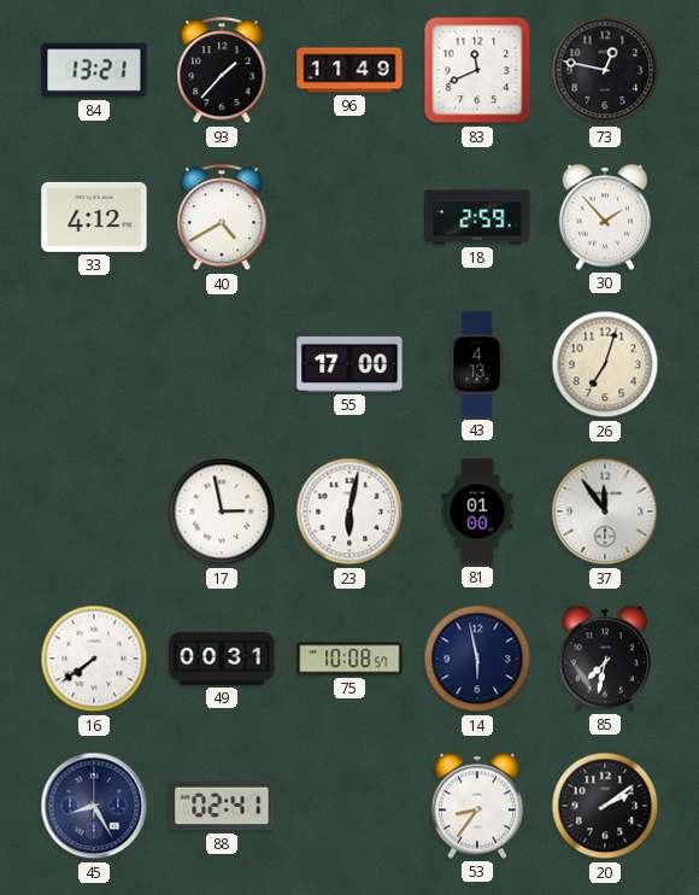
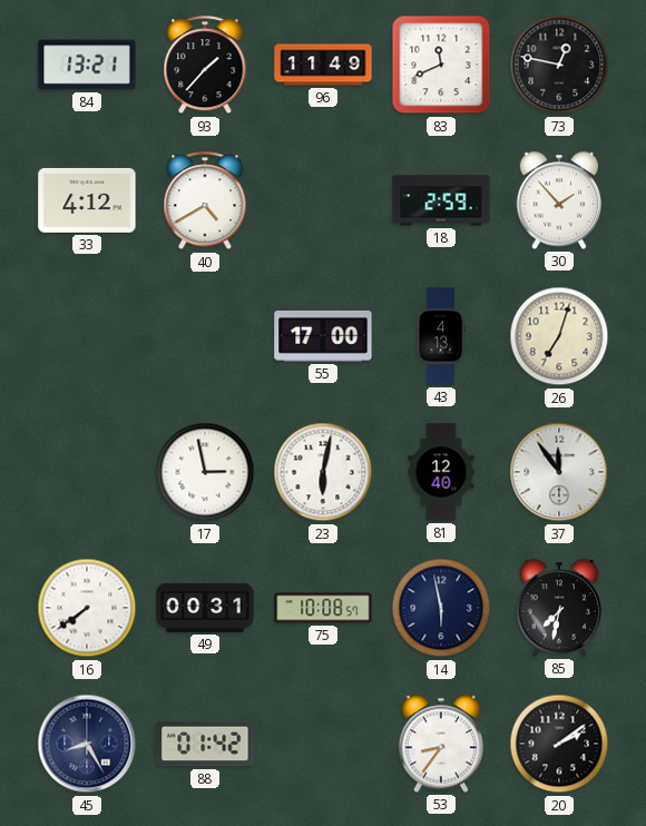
81: 01:00 -> 12:40
88: 02:41 -> 01:42
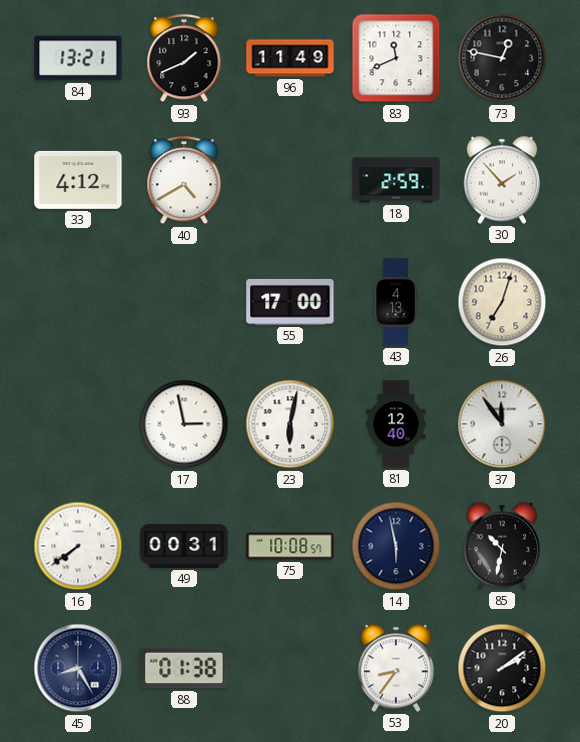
93: 1:37 -> 1:41
85: 7:32 -> 10:32
88: 01:42 -> 01:38
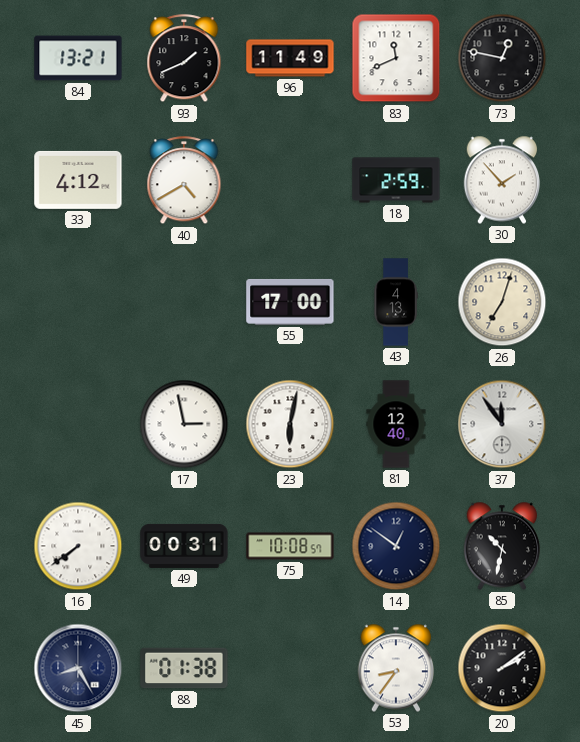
14: 5:58 -> 12:51
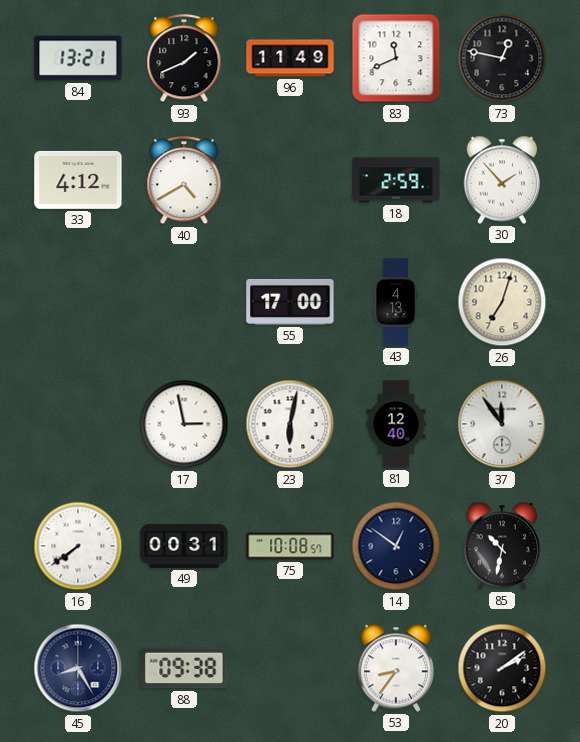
88: 01:38 -> 09:38
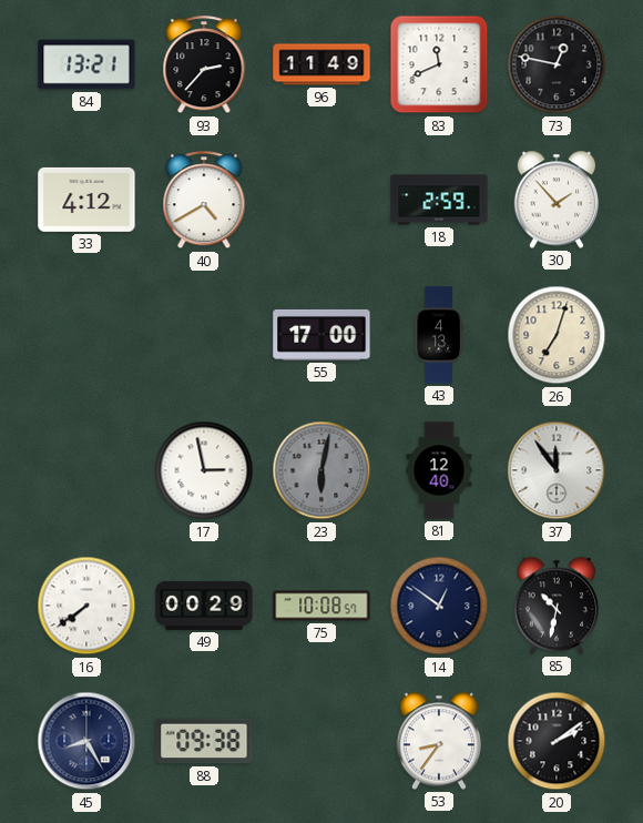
93: 1:41 -> 2:37
23 dial: white -> grey
49: 00:31 -> 00:29
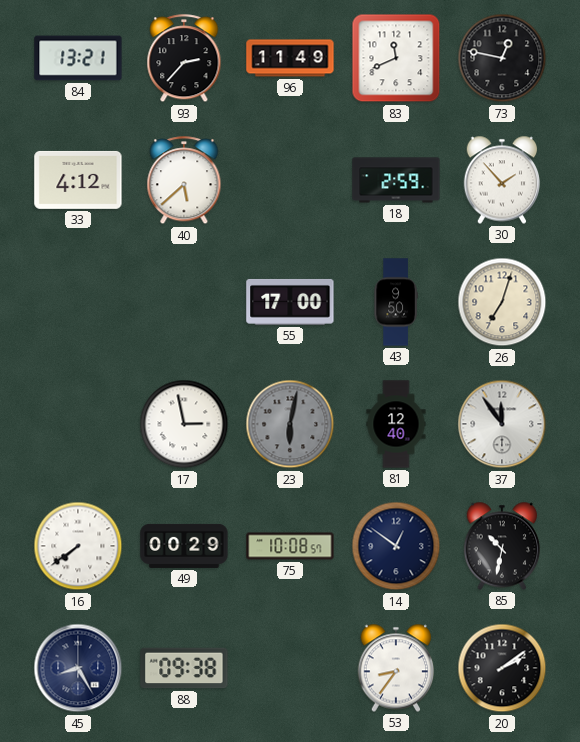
40: 4:40 -> 5:38
43: 4:13 -> 9:50
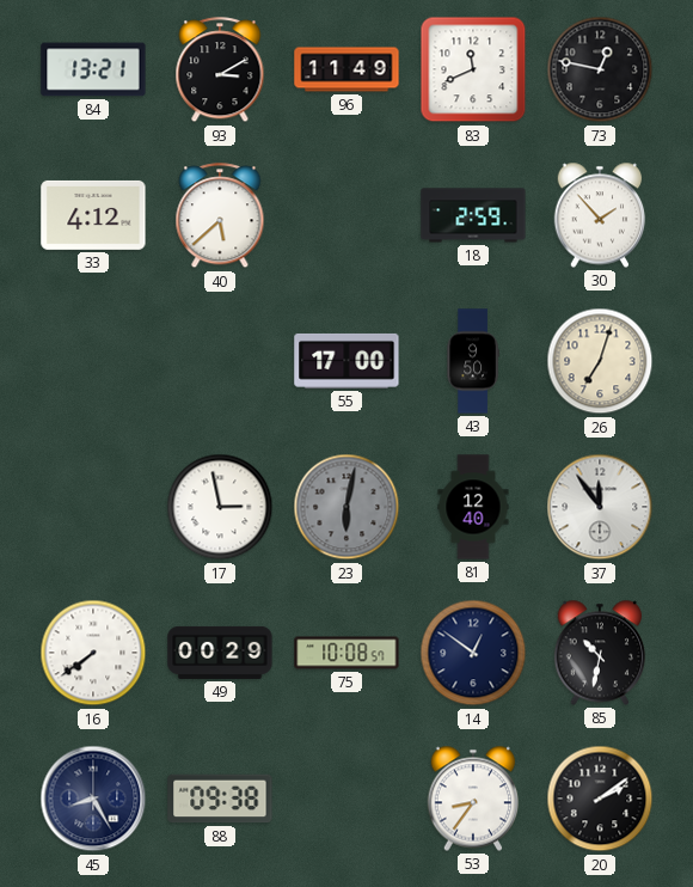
93: 2:37 -> 3:10
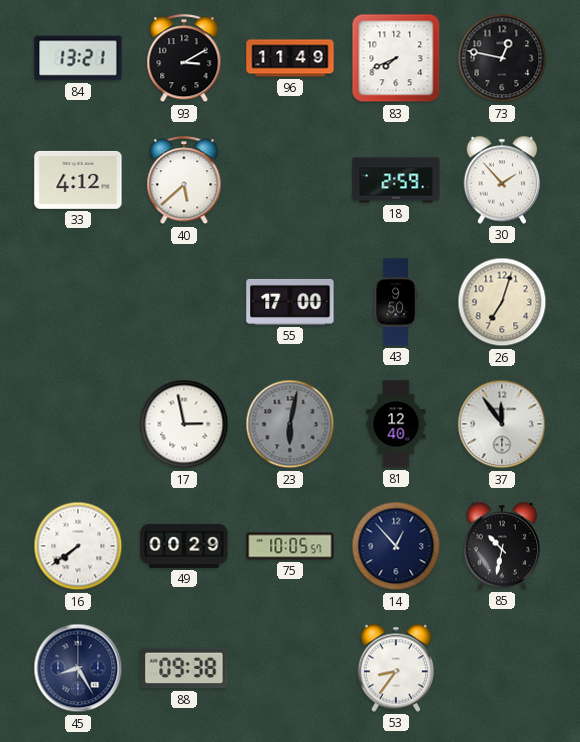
83: 11:41 -> 7:41
75: 10:08 -> 10:05
14: 12:51 -> 12:53
20: 2:09 -> none
